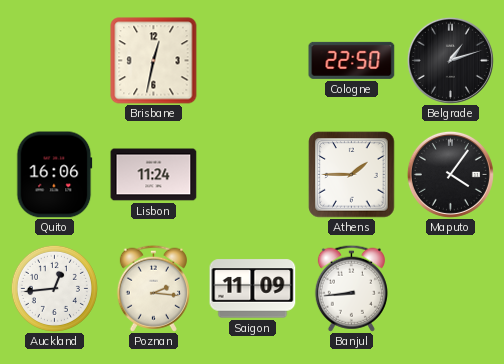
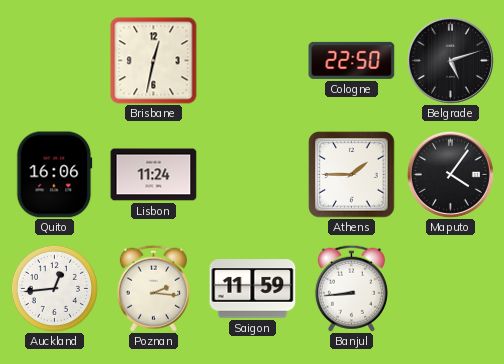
Belgrade: 1:12 -> 5:12
Saigon: 11:09 -> 11:59
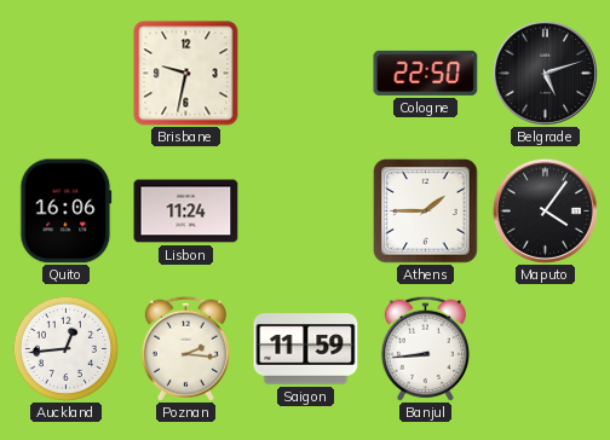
Brisbane: 12:32 -> 9:32
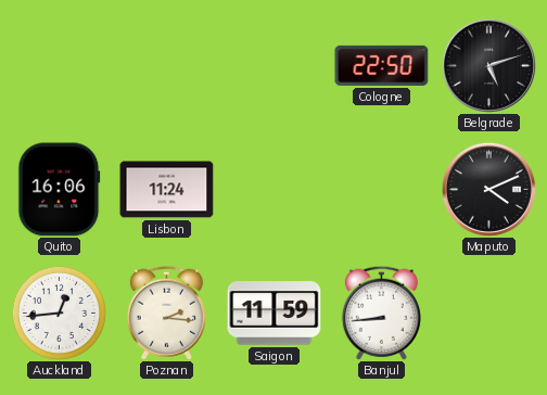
Brisbane: 9:32 -> none
Athens: 1:45 -> none
Maputo: 4:06 -> 4:11
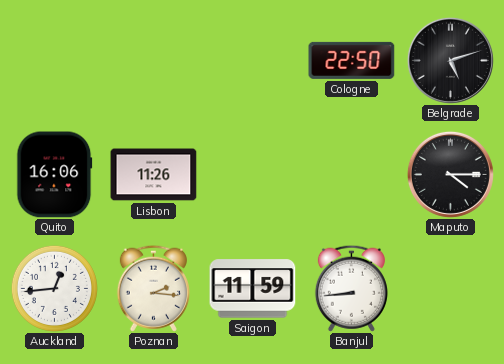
Lisbon: 11:24 -> 11:26
Maputo: 4:11 -> 4:15
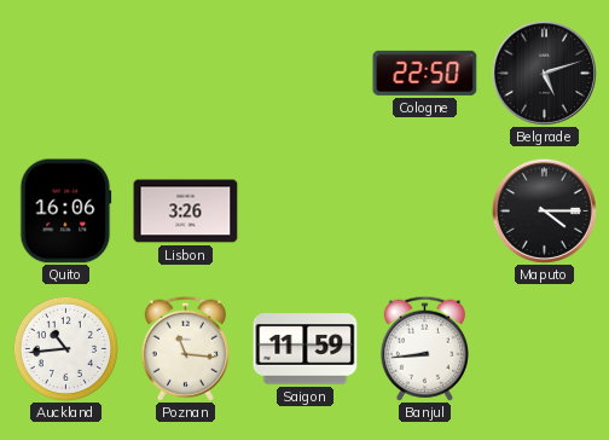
Lisbon: 11:26 -> 3:26
Auckland: 12:44 -> 10:44
Poznan: 2:16 -> 11:16
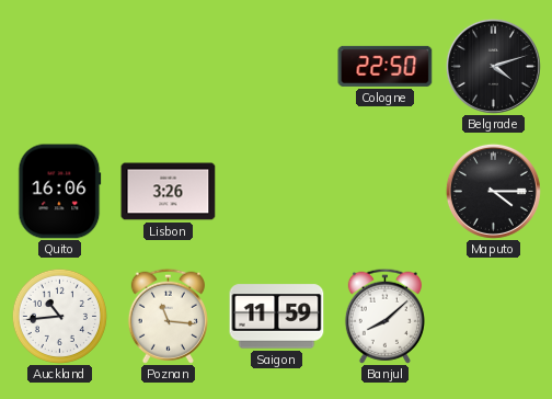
Belgrade: 5:12 -> 4:12
Banjul: 8:44 -> 8:08
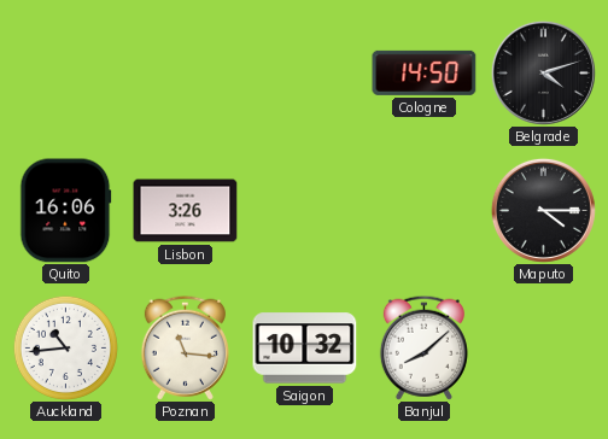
Cologne: 22:50 -> 14:50
Saigon: 11:59 -> 10:32
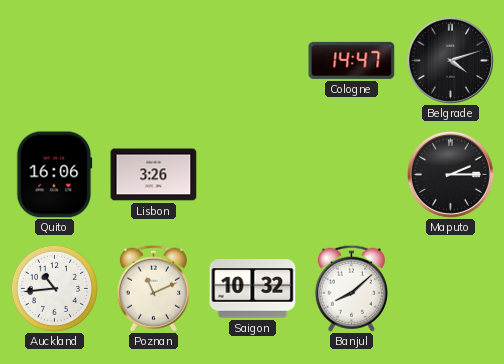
Cologne: 14:50 -> 14:47
Maputo: 4:15 -> 2:15
Poznan: 11:16 -> 11:11
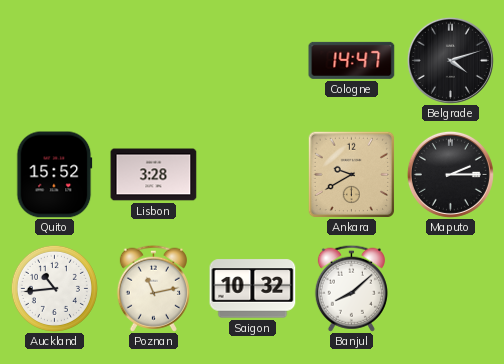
Quito: 16:06 -> 15:52
Lisbon: 3:26 -> 3:28
Ankara: none -> 9:40
Poznan: 11:11 -> 11:13
